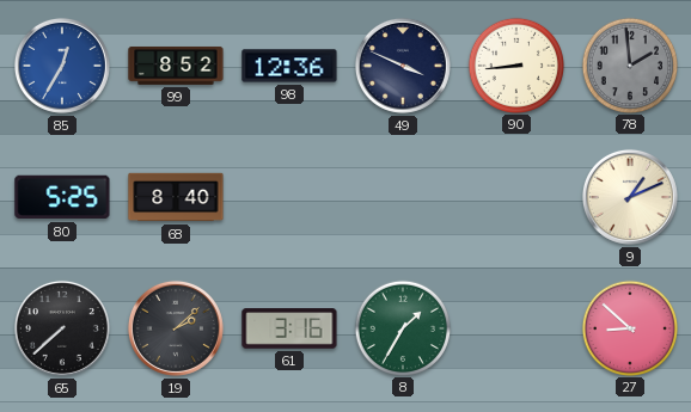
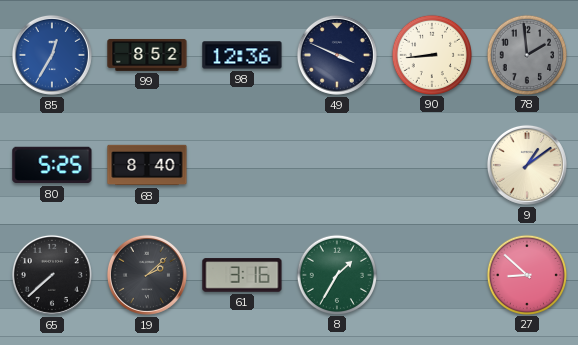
9: 1:11 -> 1:09
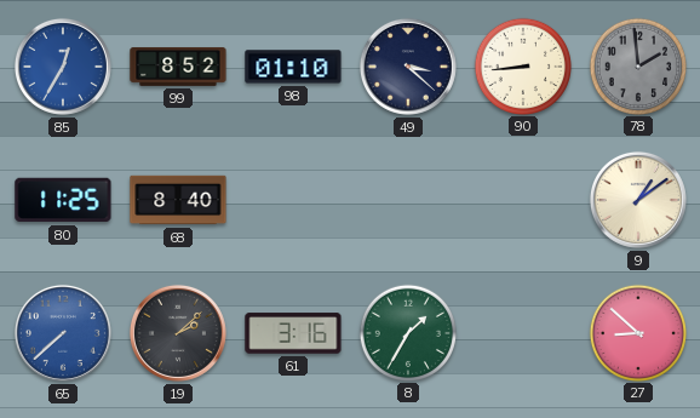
98: 12:36 -> 01:10
49: 3:49 -> 3:22
80: 5:25 -> 11:25
65 dial: black -> blue
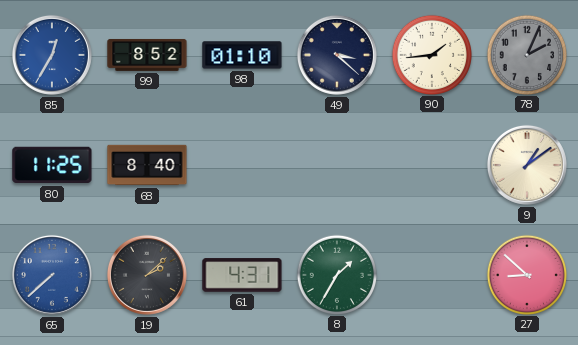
90: 8:44 -> 1:44
78: 1:59 -> 2:04
61: 3:16 -> 4:31
